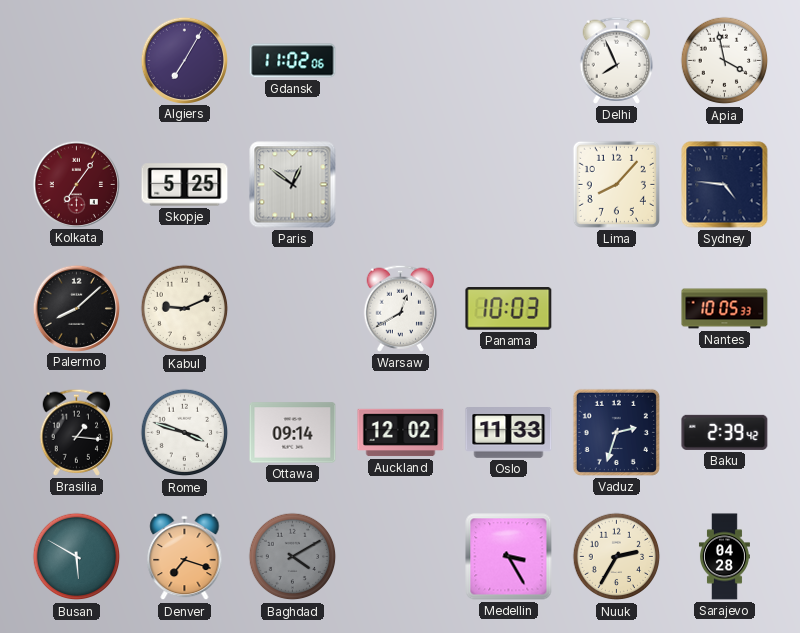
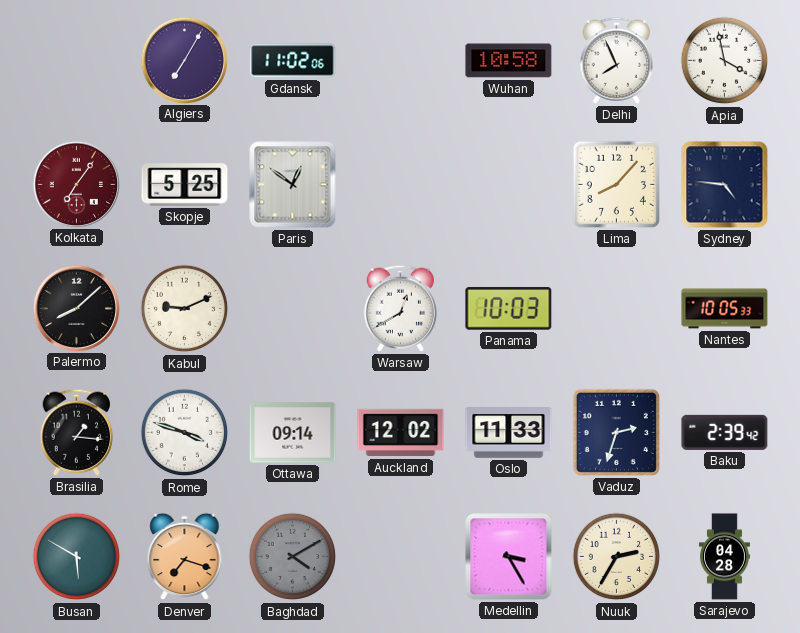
Wuhan: none -> 10:58
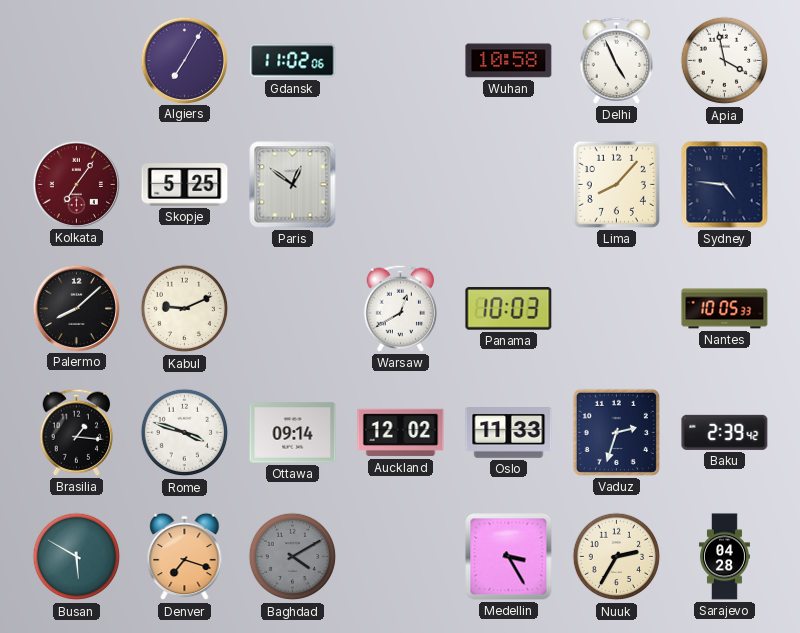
Delhi: 7:56 -> 4:56
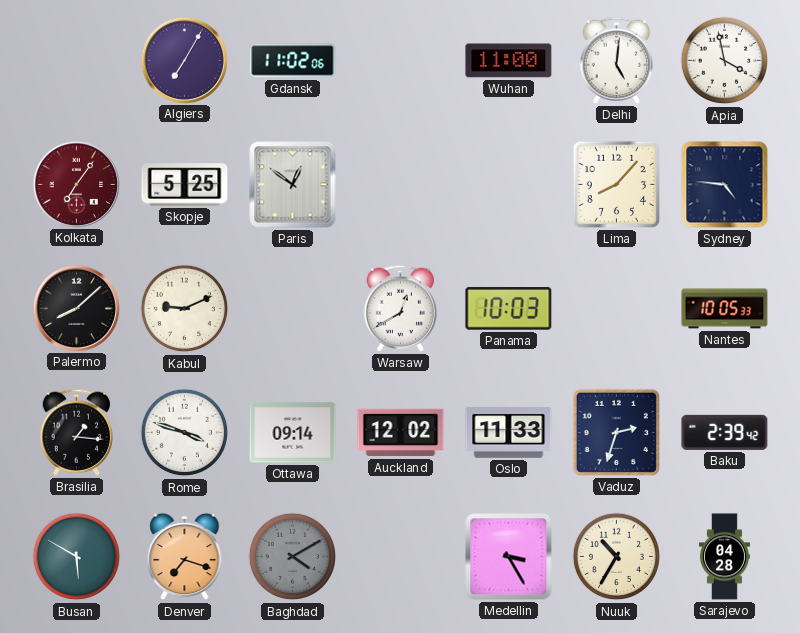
Wuhan: 10:58 -> 11:00
Delhi: 4:56 -> 5:01
Nuuk: 2:35 -> 10:35
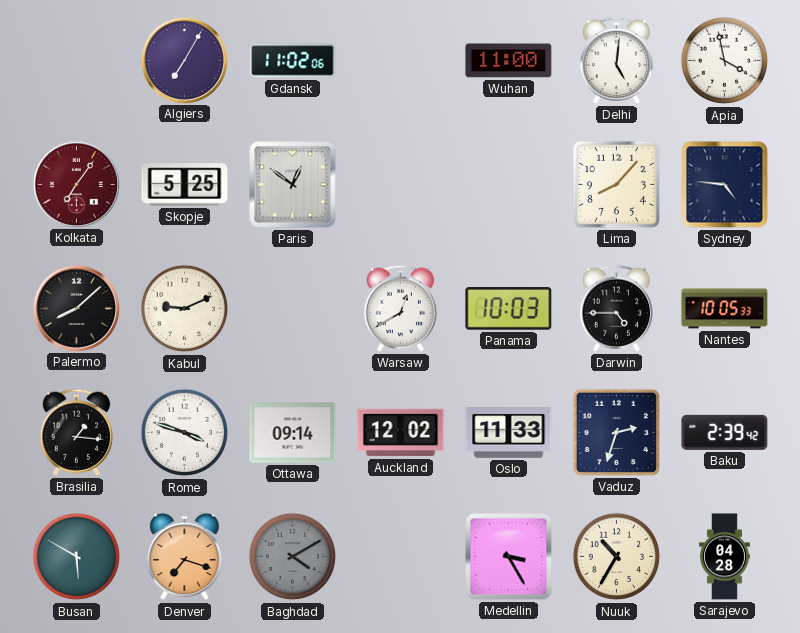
Darwin: none -> 4:45
